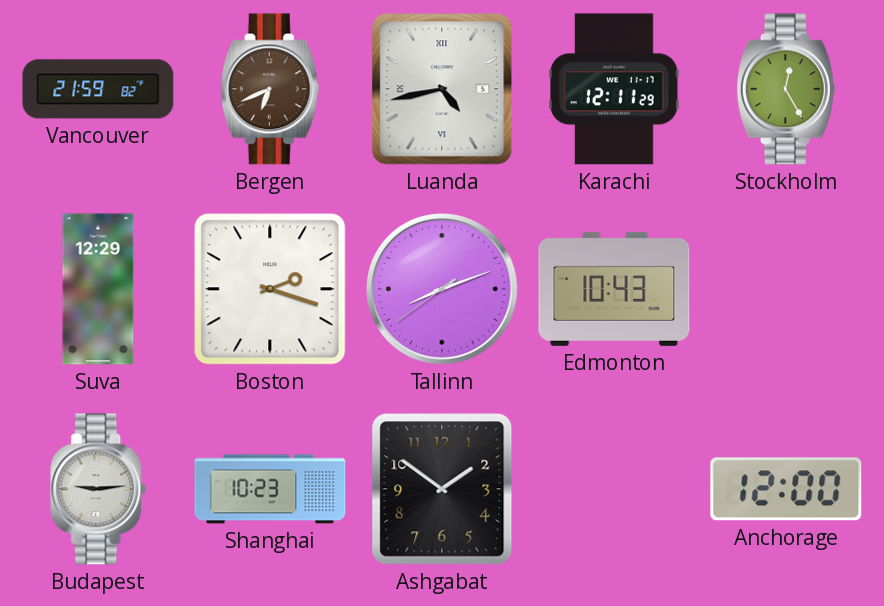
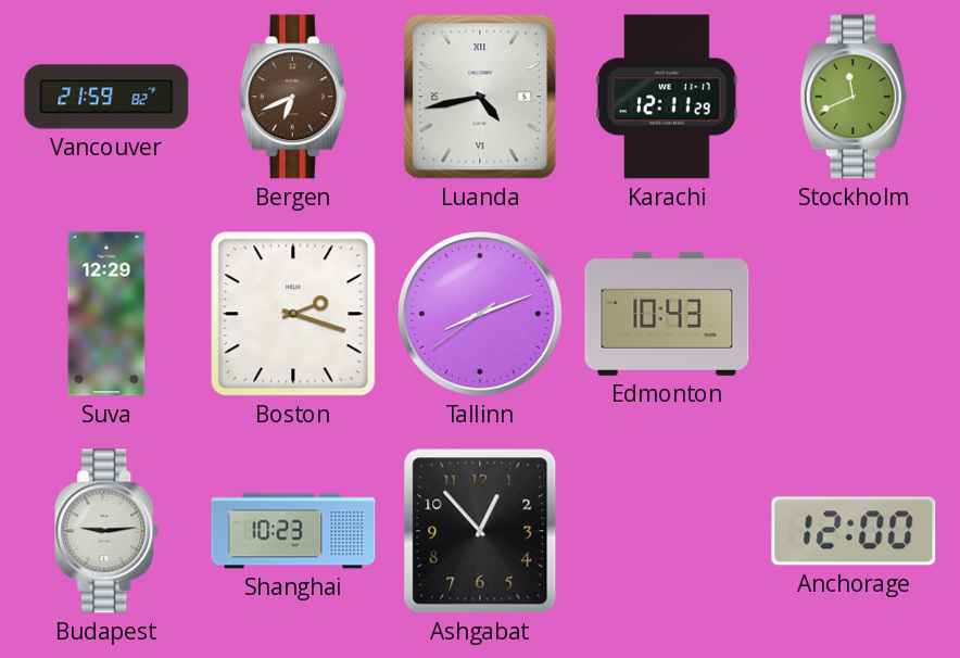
Stockholm: 12:25 -> 11:41
Ashgabat: 1:51 -> 12:53
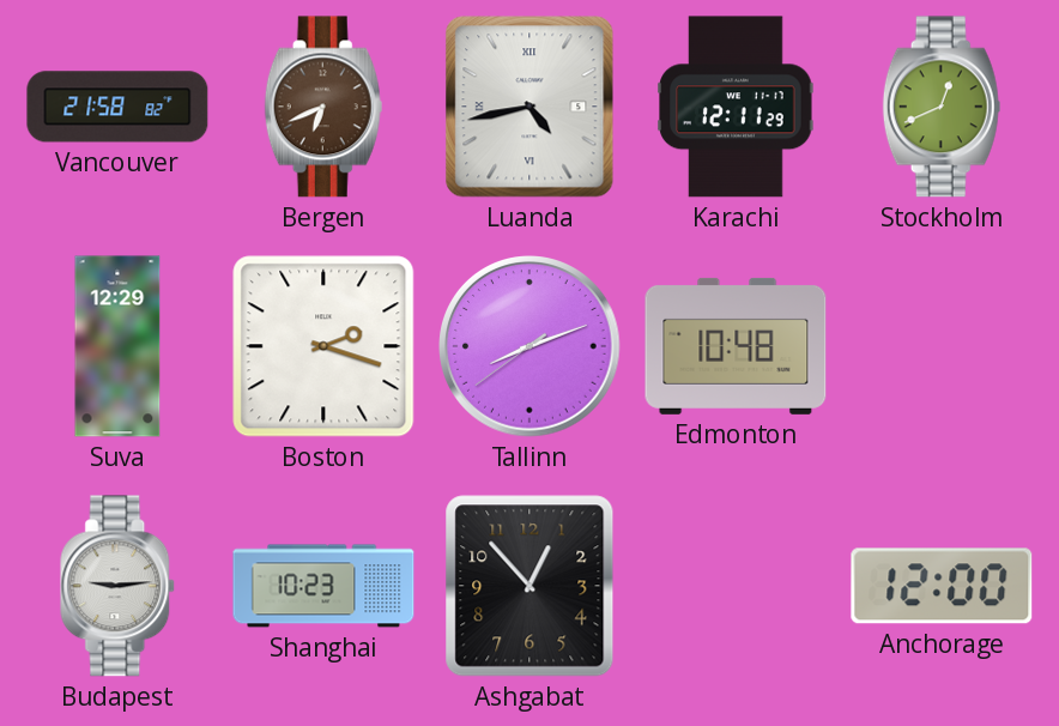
Vancouver: 21:59 -> 21:58
Stockholm: 11:41 -> 12:41
Edmonton: 10:43 -> 10:48
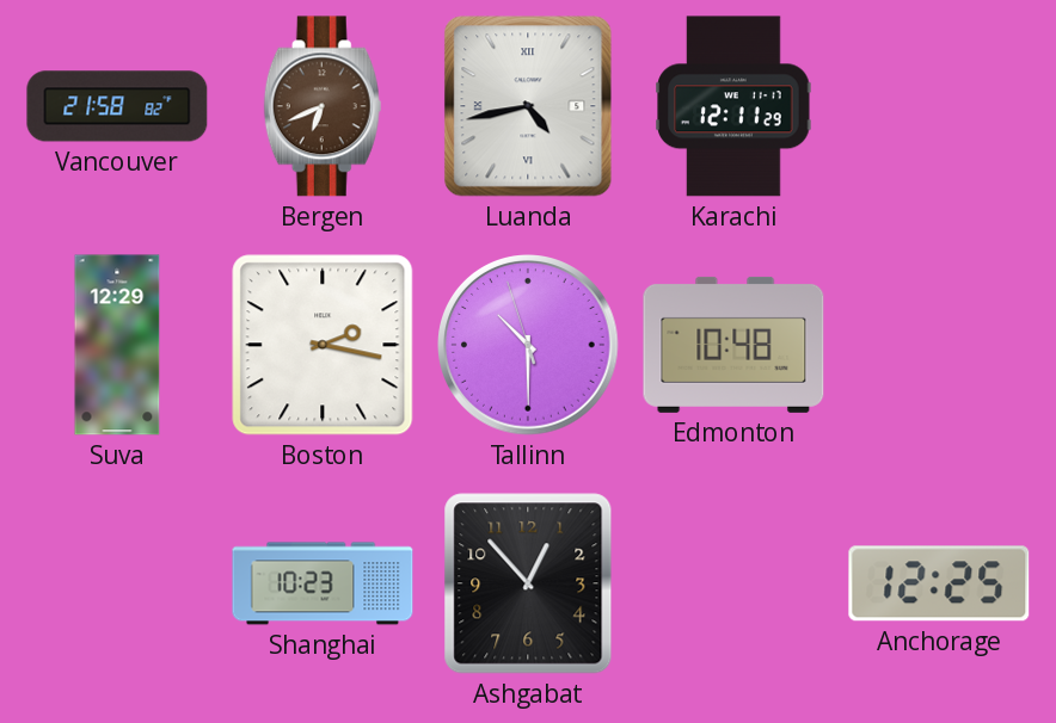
Stockholm: 12:41 -> none
Boston: 2:18 -> 2:17
Tallinn: 8:11 -> 10:29
Budapest: 9:14 -> none
Anchorage: 12:00 -> 12:25
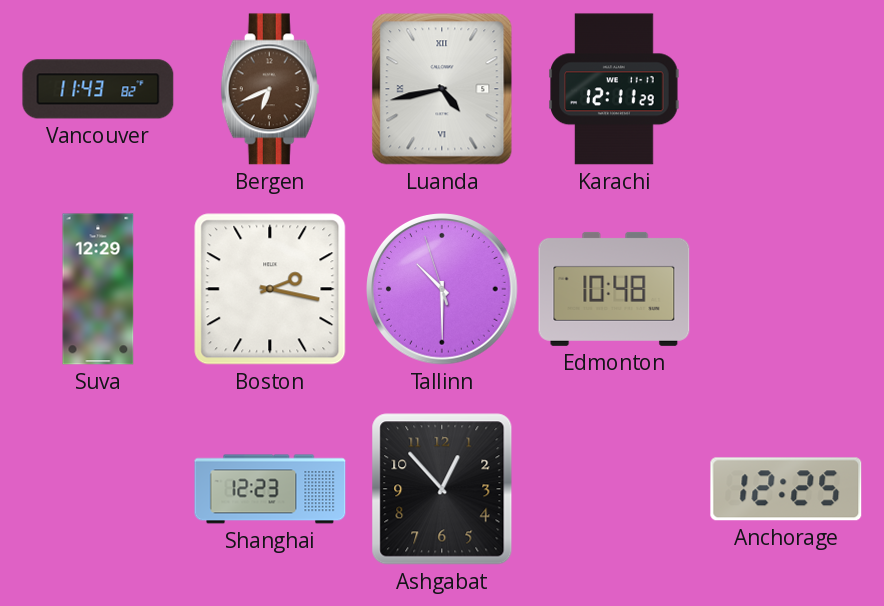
Vancouver: 21:58 -> 11:43
Shanghai: 10:23 -> 12:23
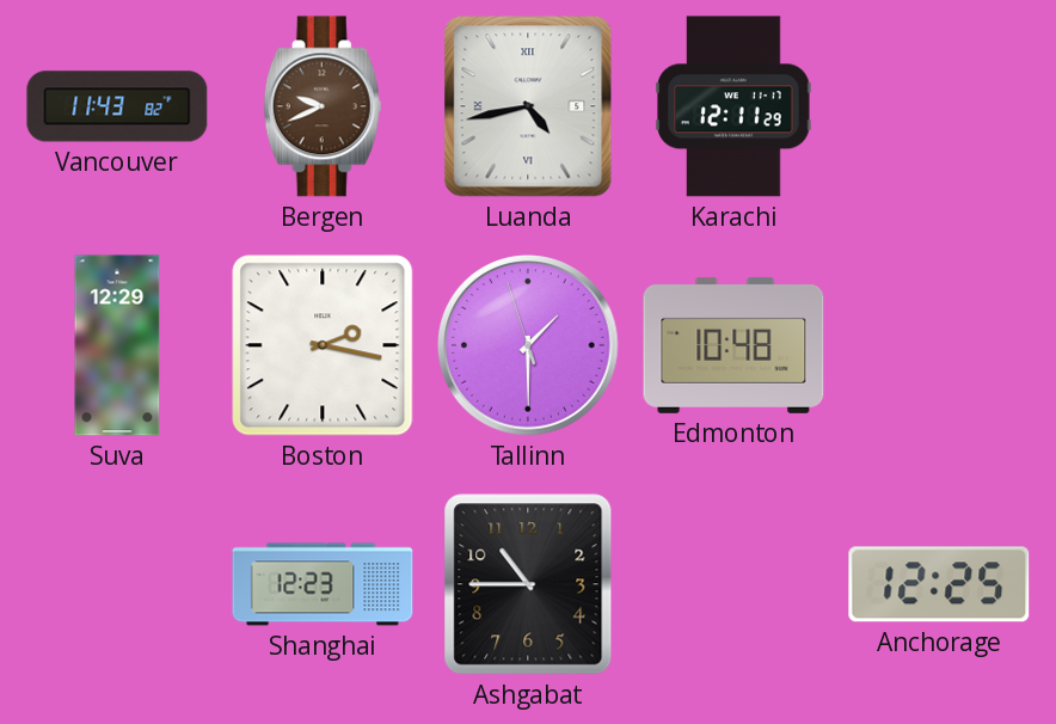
Bergen: 6:41 -> 9:41
Tallinn: 10:29 -> 1:29
Ashgabat: 12:53 -> 10:45
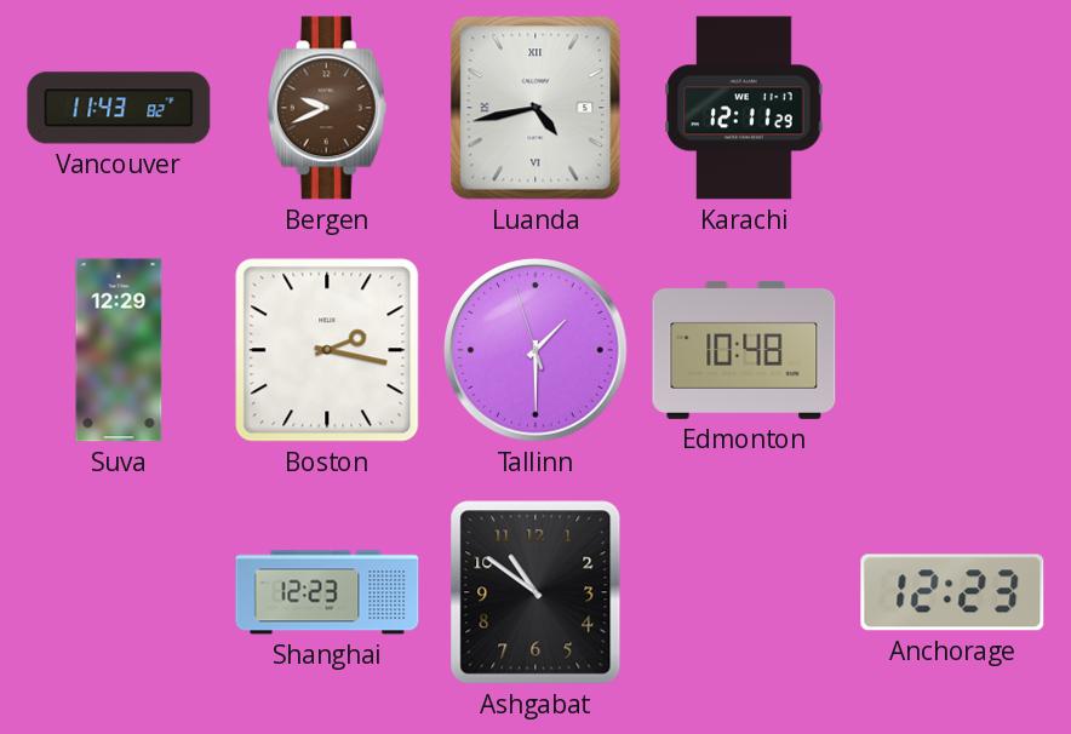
Ashgabat: 10:45 -> 10:51
Anchorage: 12:25 -> 12:23
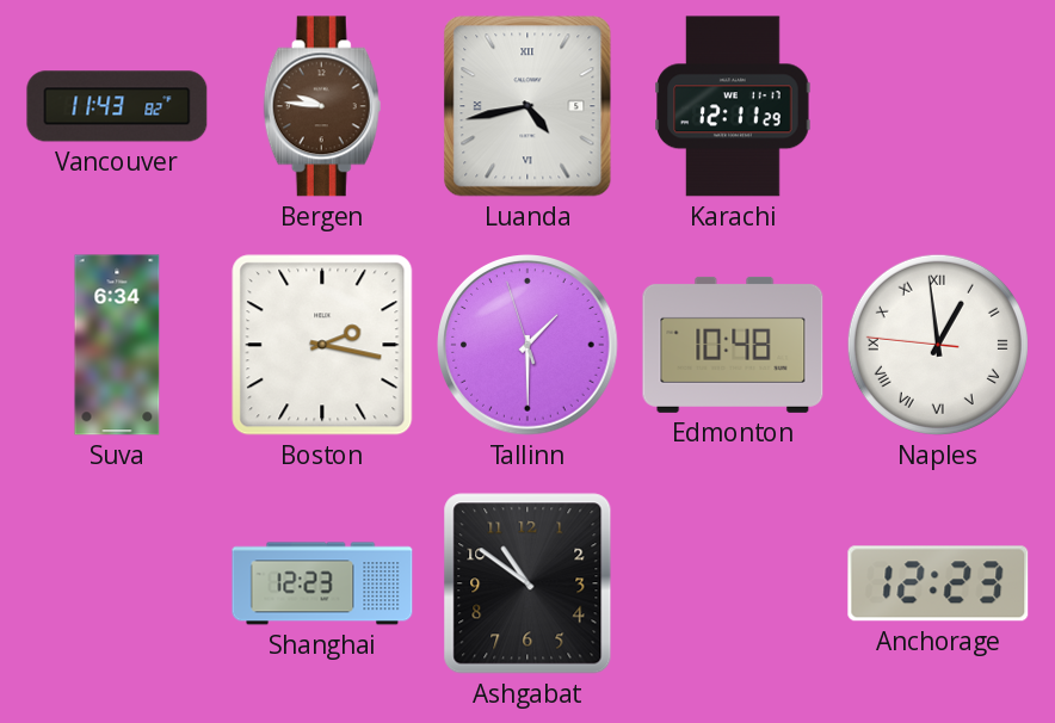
Bergen: 9:41 -> 9:46
Suva: 12:29 -> 6:34
Naples: none -> 12:58
